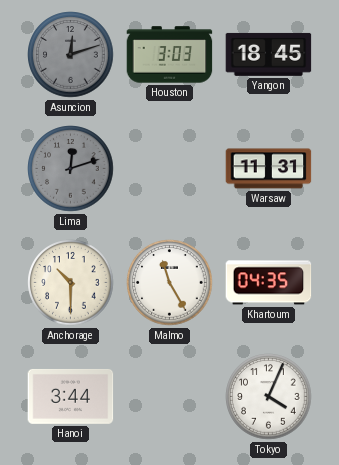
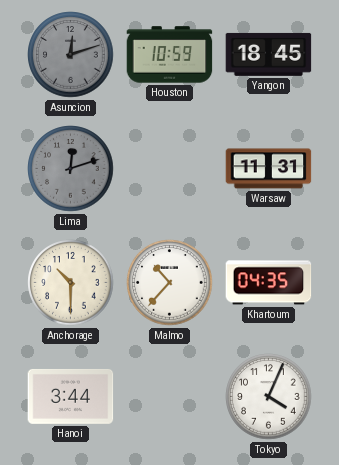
Houston: 3:03 -> 10:59
Malmo: 11:25 -> 10:37
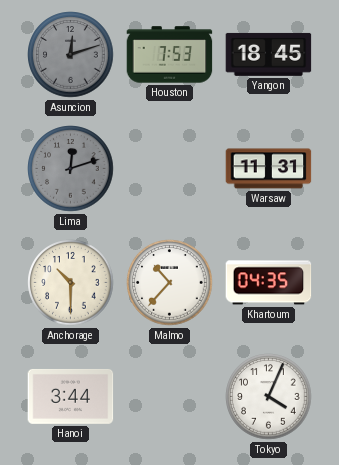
Houston: 10:59 -> 7:53
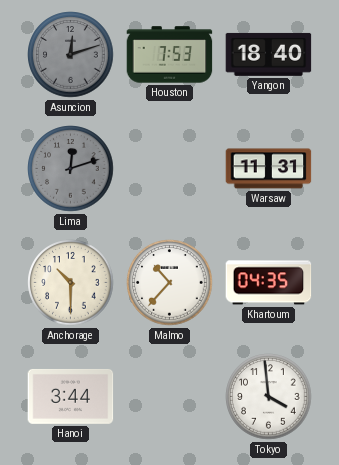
Yangon: 18:45 -> 18:40
Tokyo: 4:04 -> 3:59
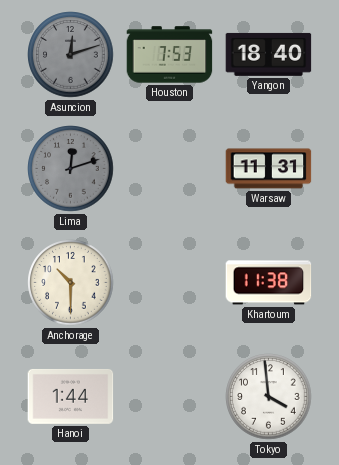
Malmo: 10:37 -> none
Khartoum: 04:35 -> 11:38
Hanoi: 3:44 -> 1:44
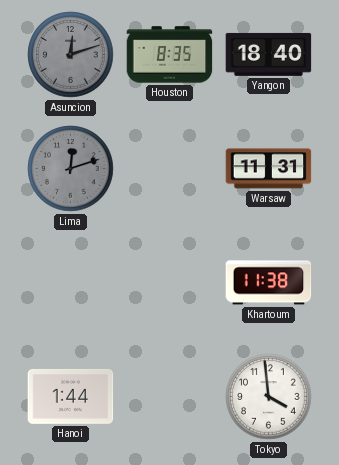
Houston: 7:53 -> 8:35
Anchorage: 10:30 -> none
